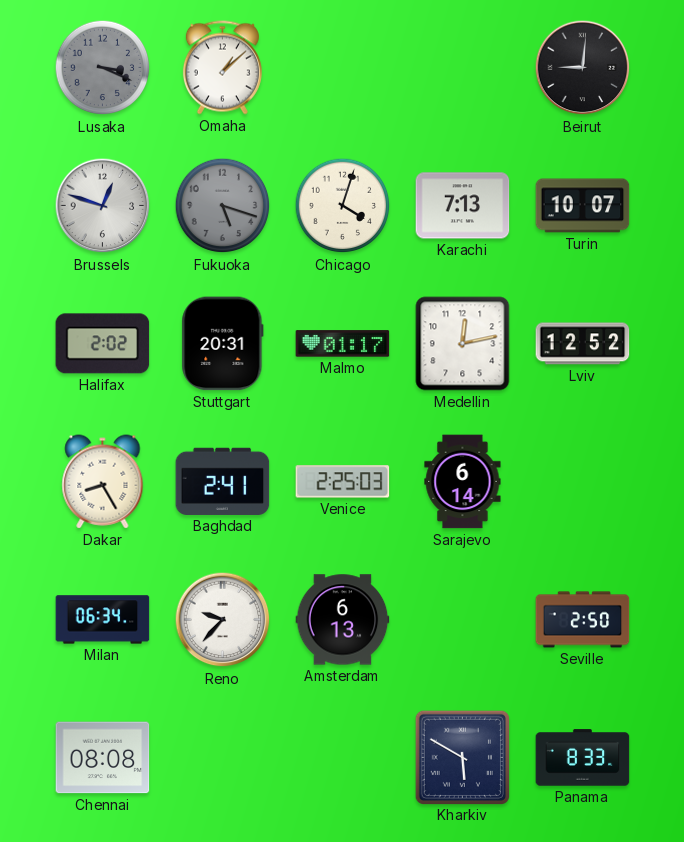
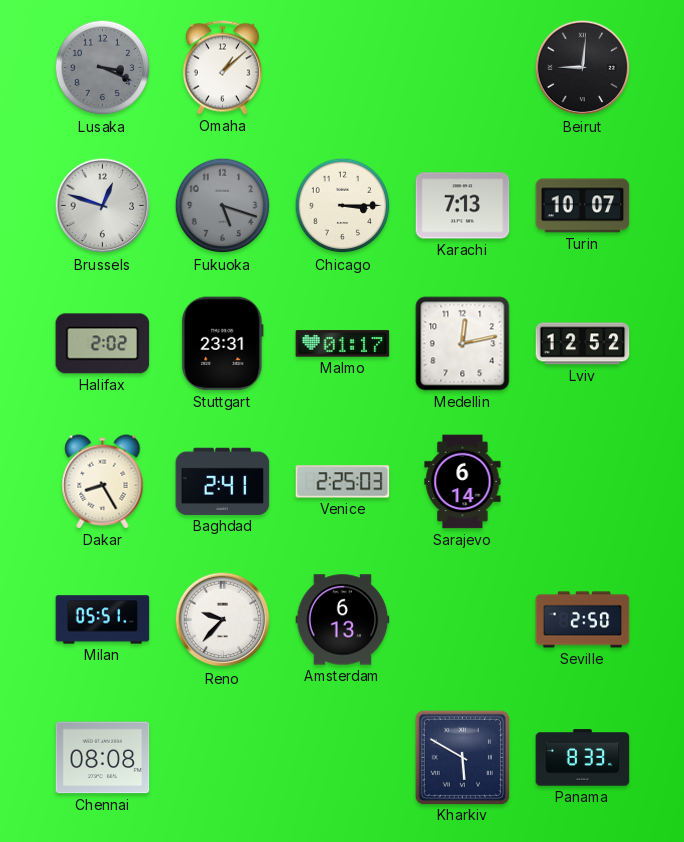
Chicago: 4:03 -> 3:15
Stuttgart: 20:31 -> 23:31
Milan: 06:34 -> 05:51
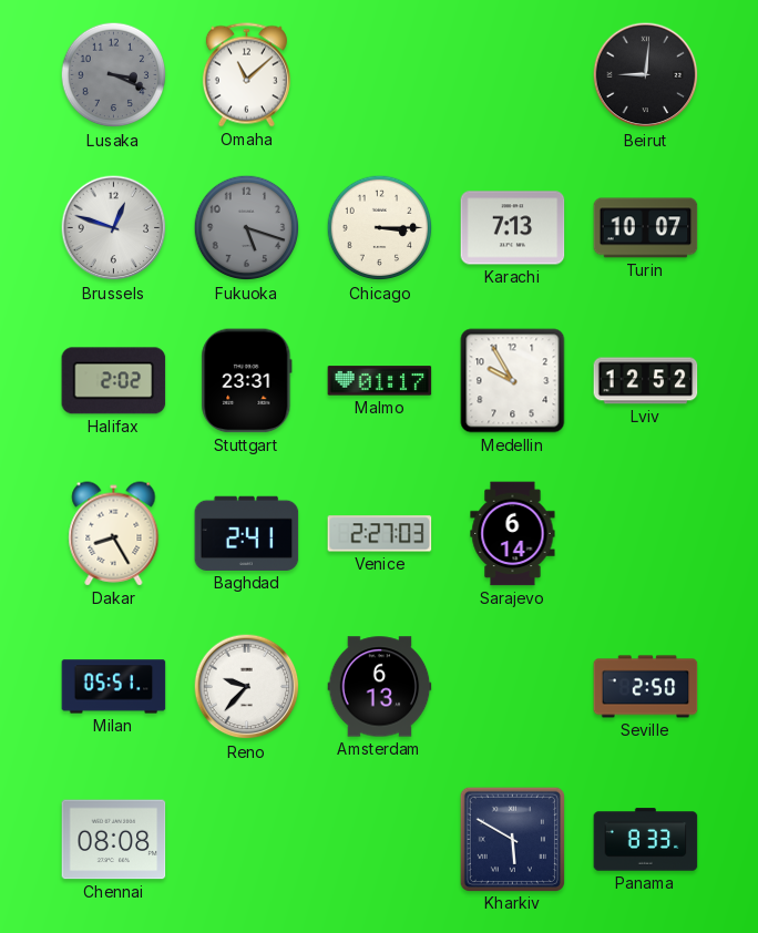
Omaha: 1:08 -> 11:08
Medellin: 12:13 -> 9:55
Venice: 2:25 -> 2:27
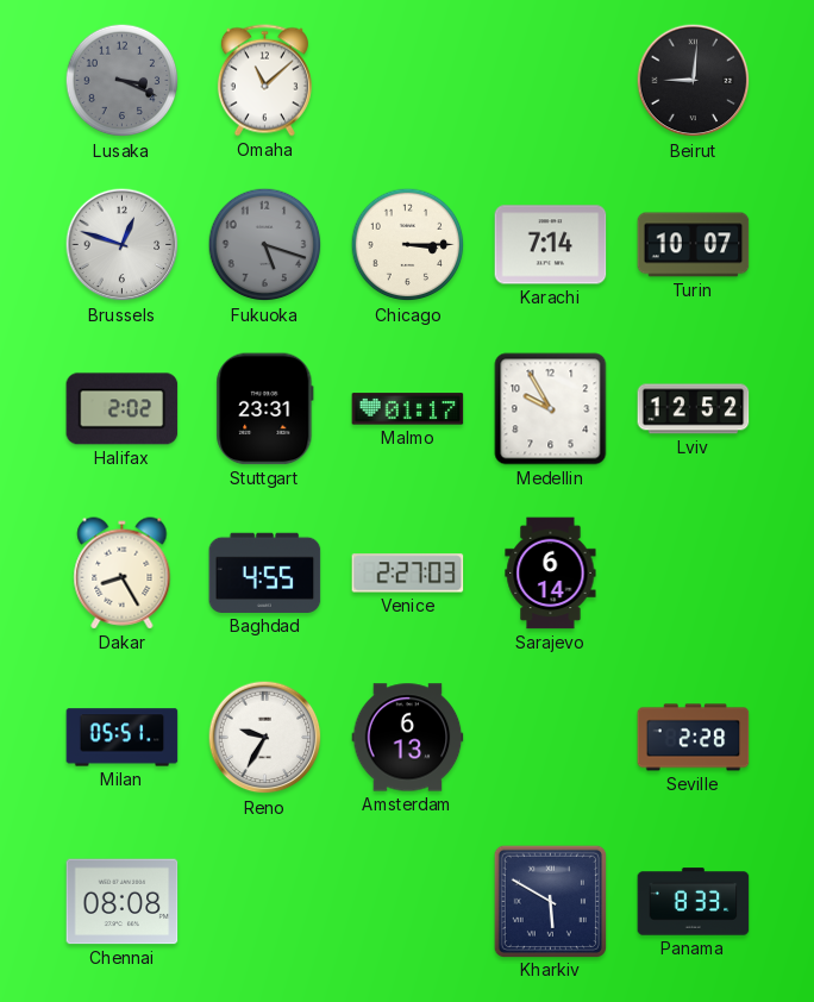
Karachi: 7:13 -> 7:14
Baghdad: 2:41 -> 4:55
Reno: 9:37 -> 9:35
Seville: 2:50 -> 2:28
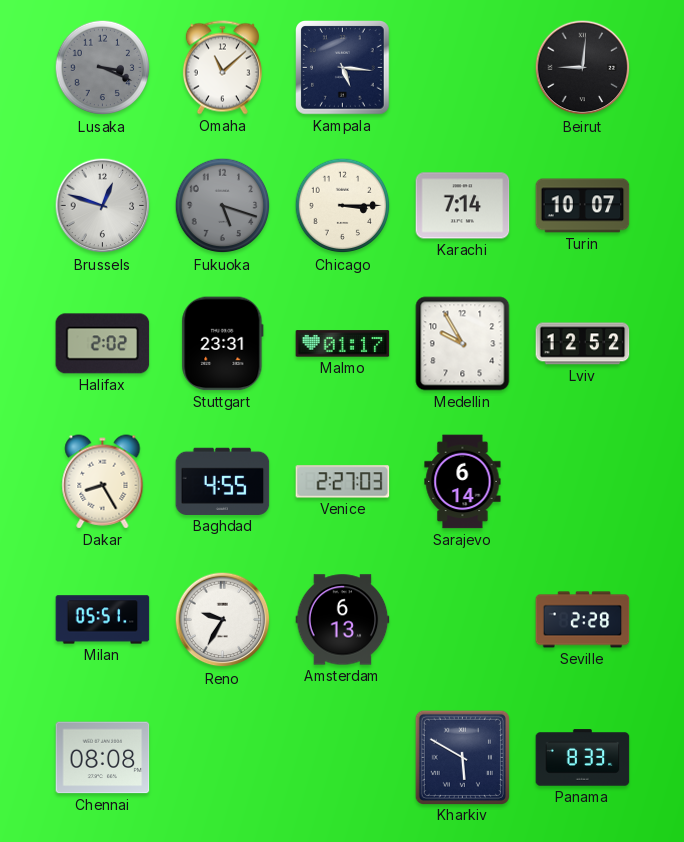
Kampala: none -> 5:16
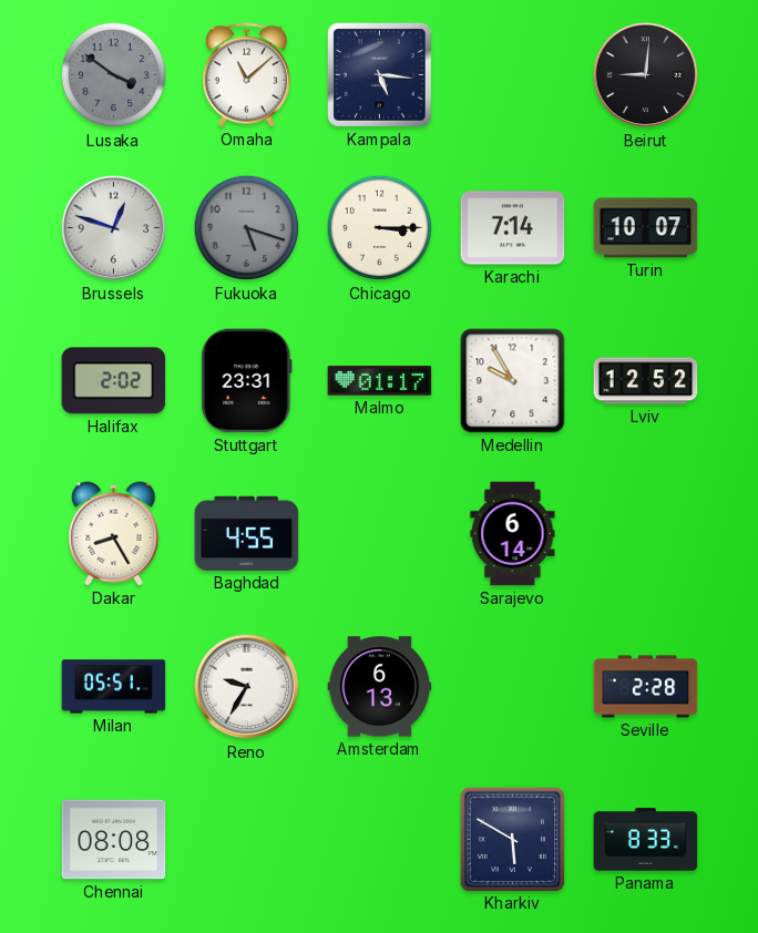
Lusaka: 3:19 -> 3:51
Venice: 2:27 -> none
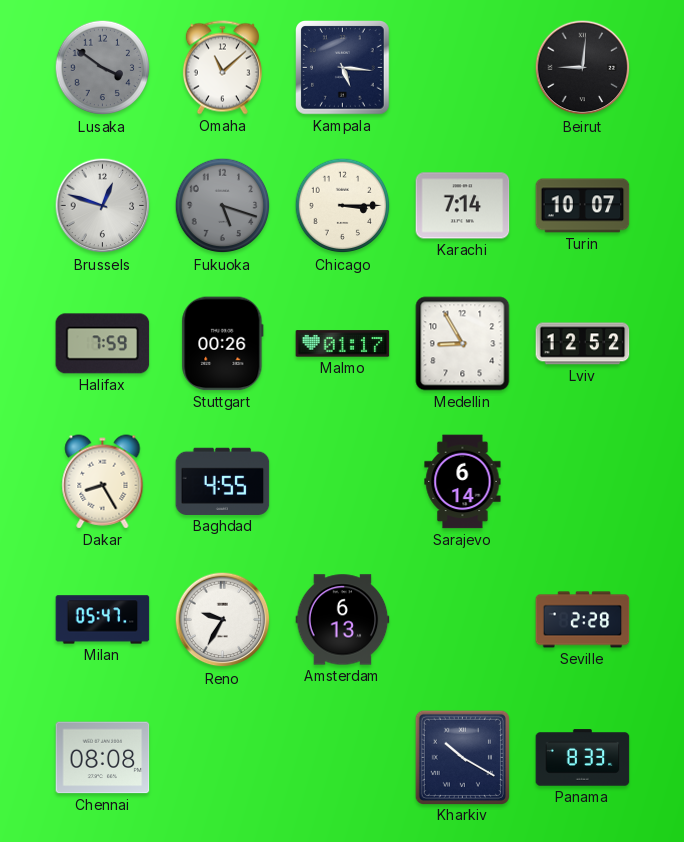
Halifax: 2:02 -> 7:59
Stuttgart: 23:31 -> 00:26
Medellin: 9:55 -> 8:55
Milan: 05:51 -> 05:47
Kharkiv: 5:50 -> 10:20
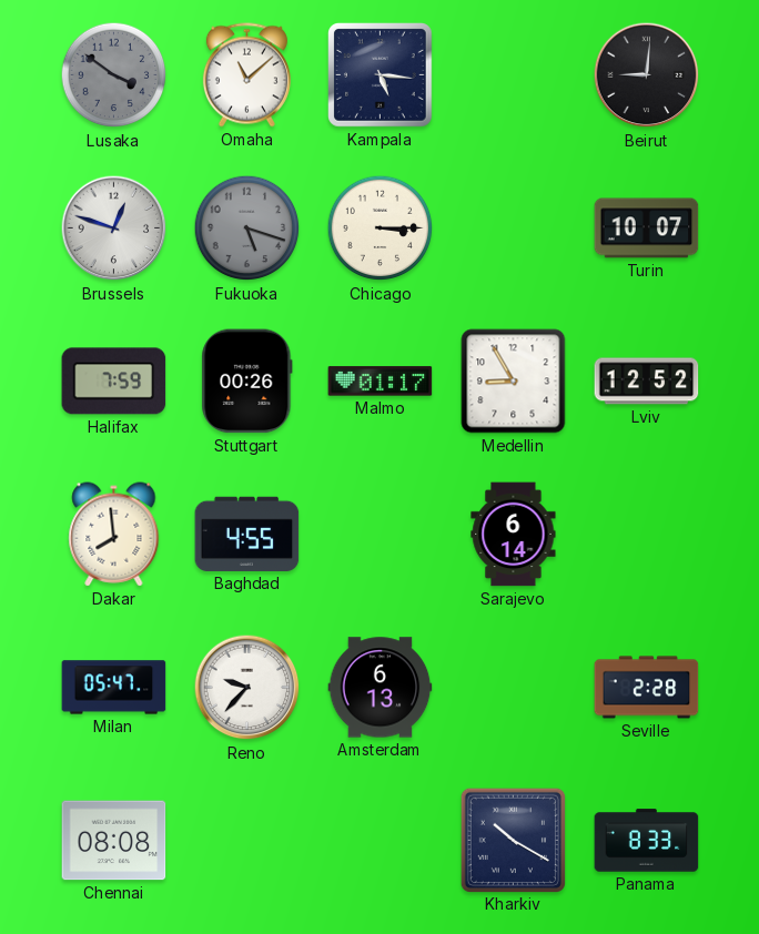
Karachi: 7:14 -> none
Dakar: 8:25 -> 7:59
Reno: 9:35 -> 9:37
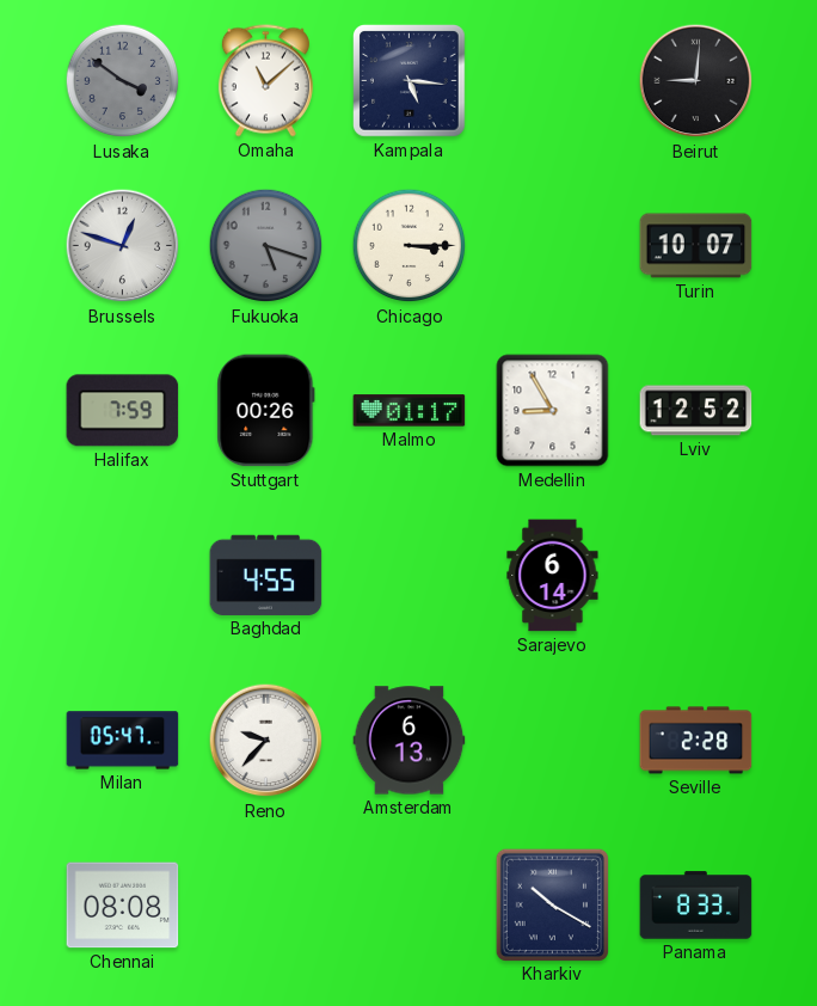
Dakar: 7:59 -> none
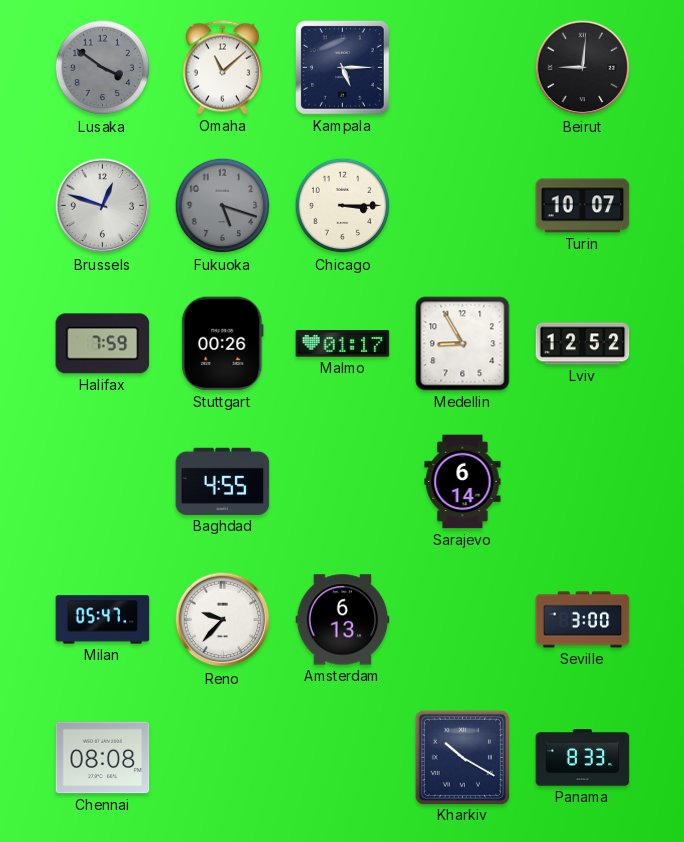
Kampala: 5:16 -> 5:15
Seville: 2:28 -> 3:00
